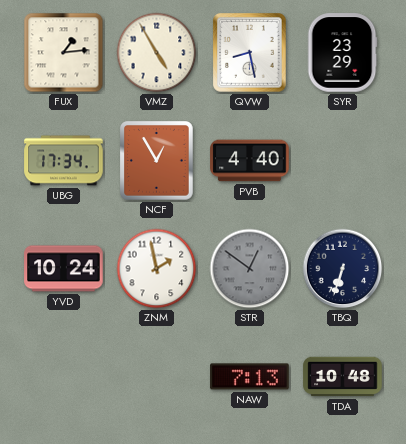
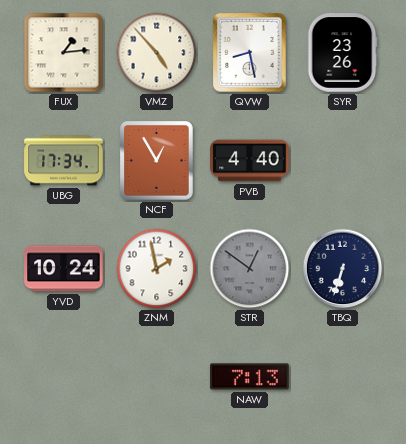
VMZ: 4:55 -> 4:53
SYR: 23:29 -> 23:26
TDA: 10:48 -> none
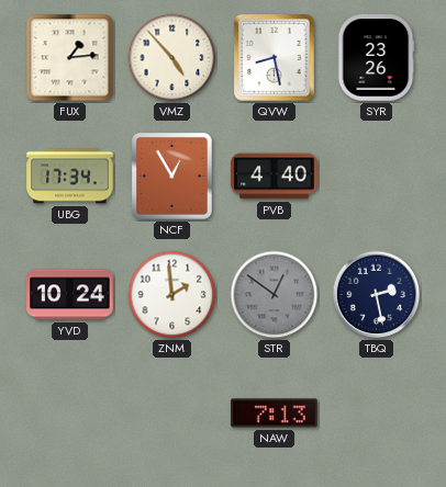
ZNM: 1:58 -> 1:59
TBQ: 6:33 -> 2:28
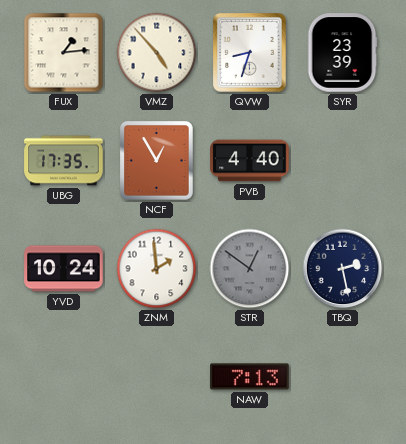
QVW: 8:28 -> 8:33
SYR: 23:26 -> 23:39
UBG: 17:34 -> 17:35
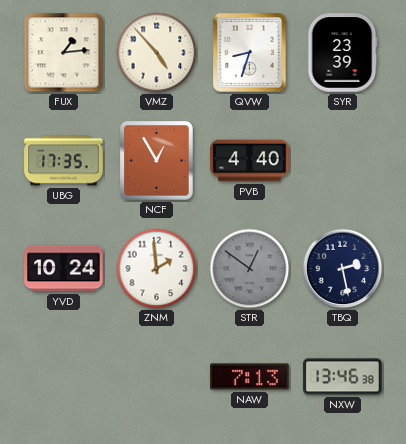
NXW: none -> 13:46
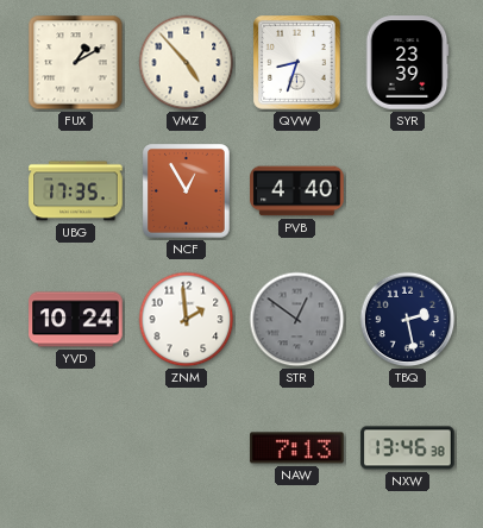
FUX: 1:14 -> 1:10
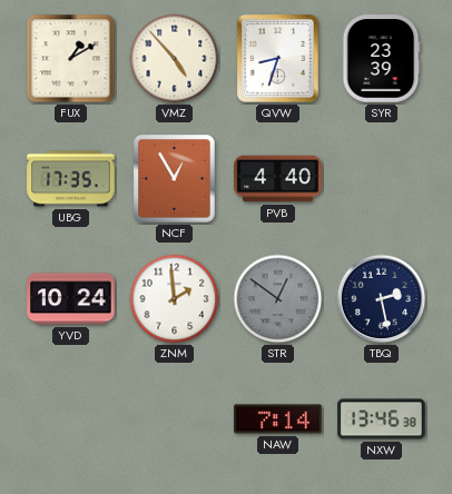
NAW: 7:13 -> 7:14
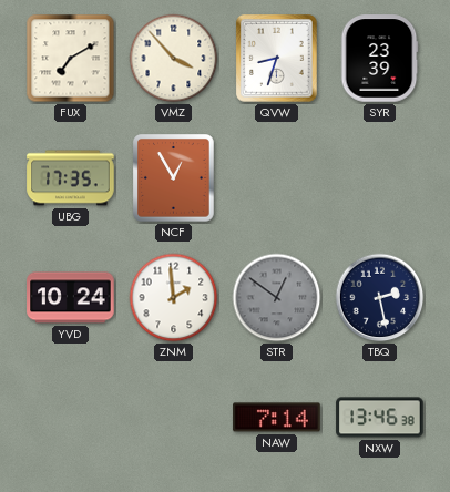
FUX: 1:10 -> 7:10
VMZ: 4:53 -> 3:53
PVB: 4:40 -> none
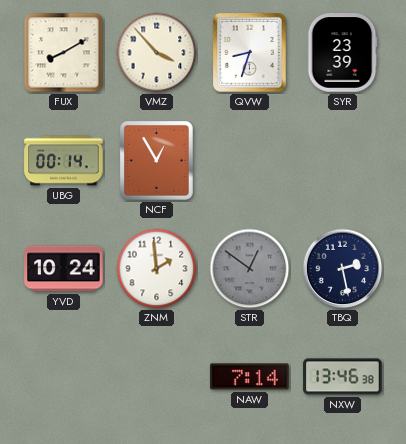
FUX: 7:10 -> 8:10
UBG: 17:35 -> 00:14
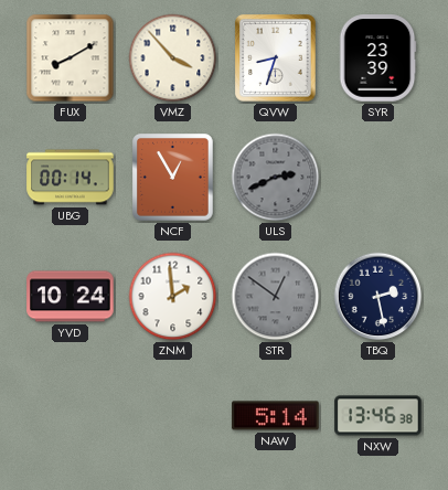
ULS: none -> 2:41
NAW: 7:14 -> 5:14
